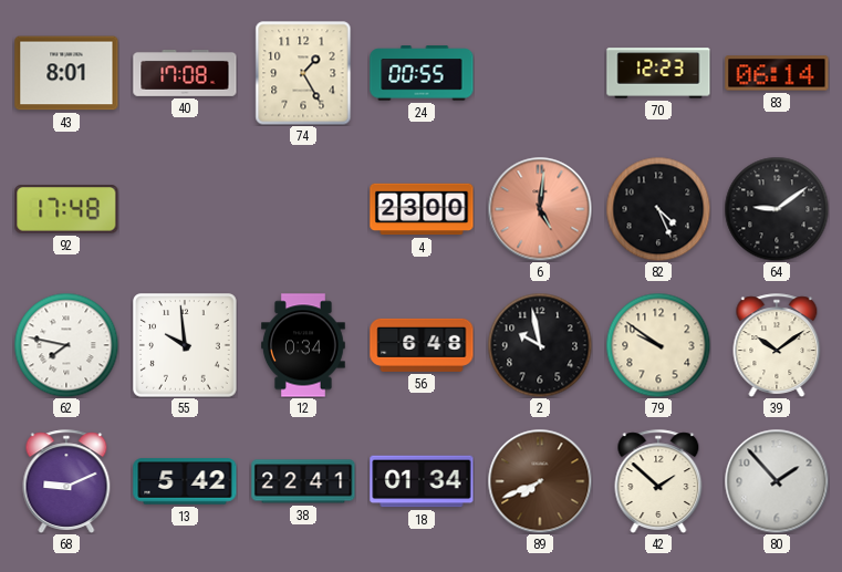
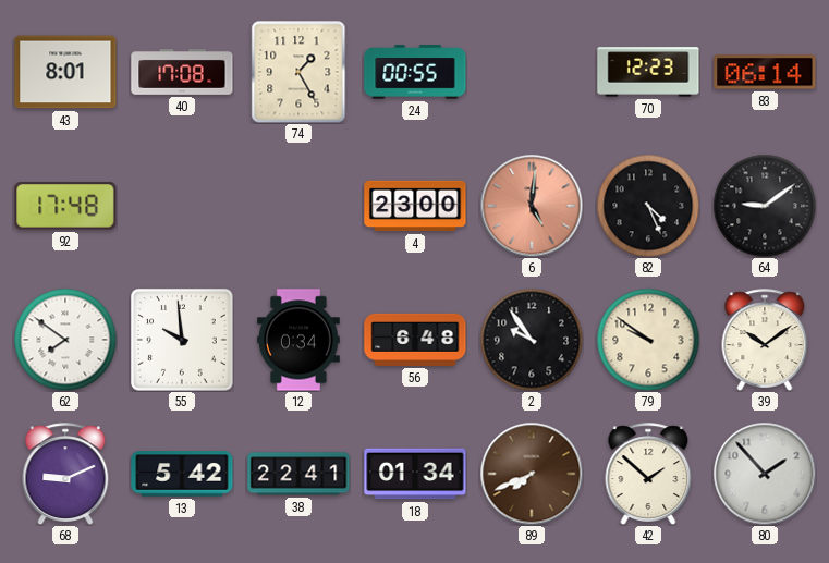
62: 7:47 -> 7:51
2: 9:58 -> 9:54
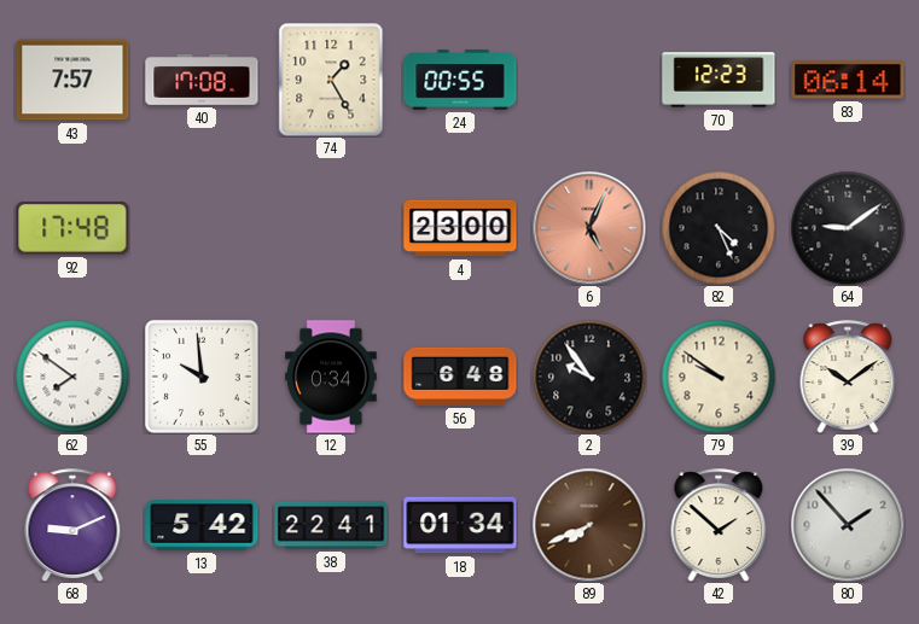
43: 8:01 -> 7:57
6: 5:01 -> 5:04
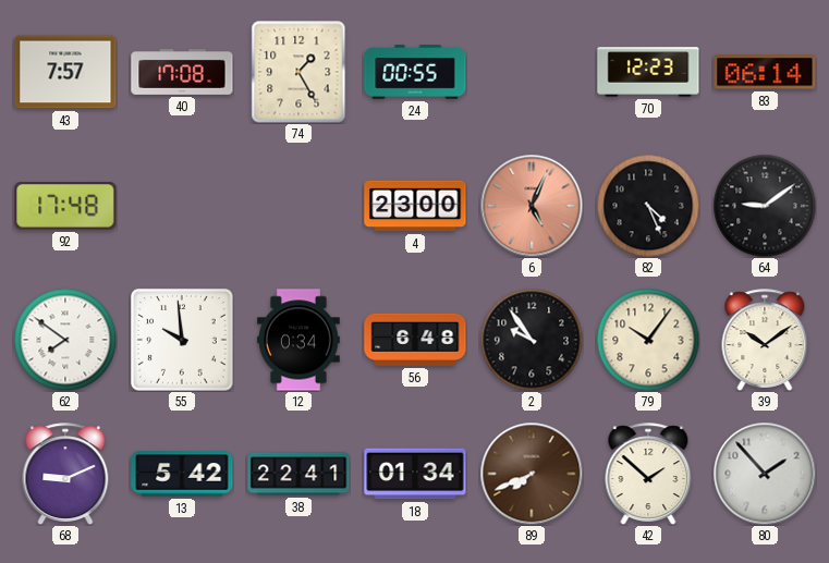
79: 9:51 -> 10:06
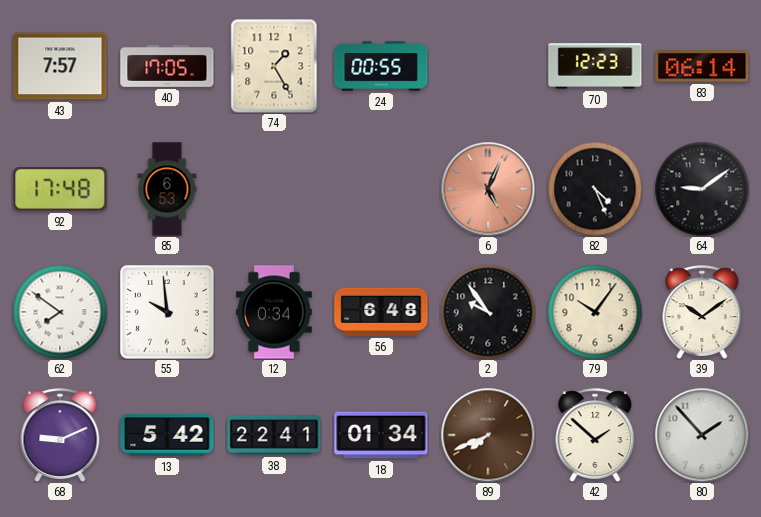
40: 17:08 -> 17:05
85: none -> 6:53
4: 23:00 -> none
